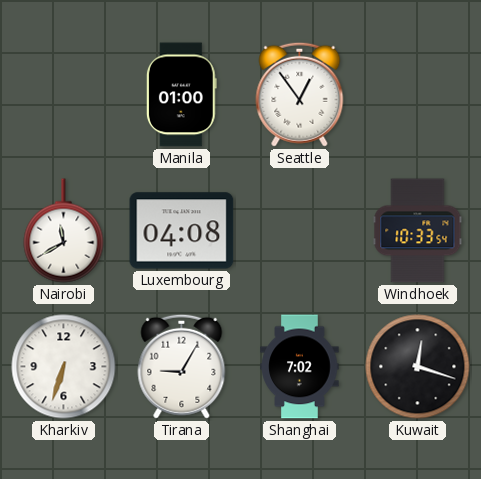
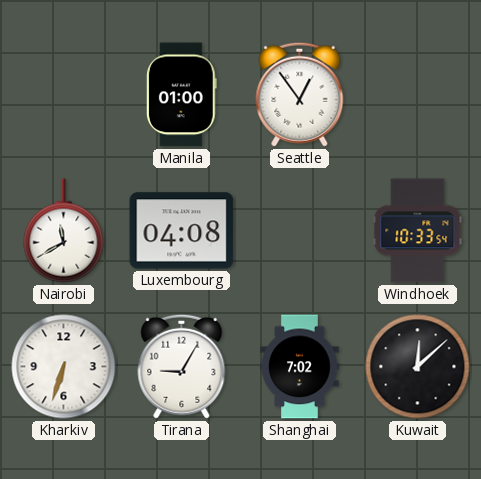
Kuwait: 12:18 -> 12:08
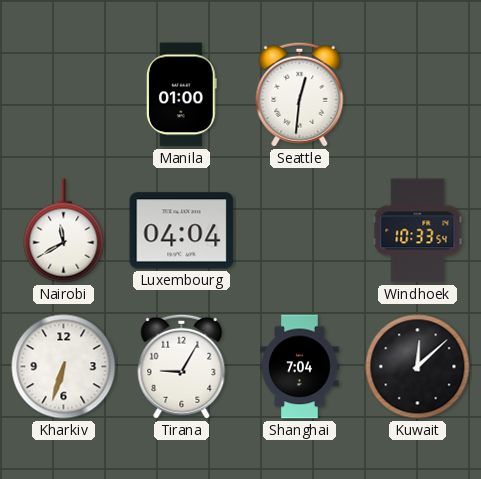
Seattle: 12:54 -> 12:31
Luxembourg: 04:08 -> 04:04
Shanghai: 7:02 -> 7:04
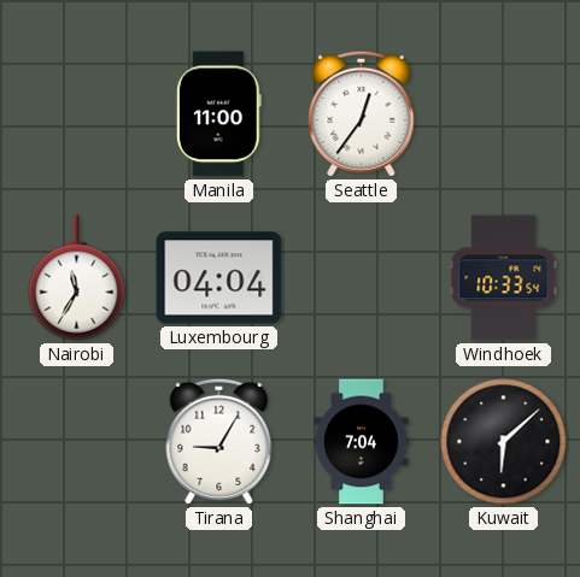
Manila: 01:00 -> 11:00
Seattle: 12:31 -> 12:36
Nairobi: 11:40 -> 11:35
Kharkiv: 6:33 -> none
Kuwait: 12:08 -> 6:08
